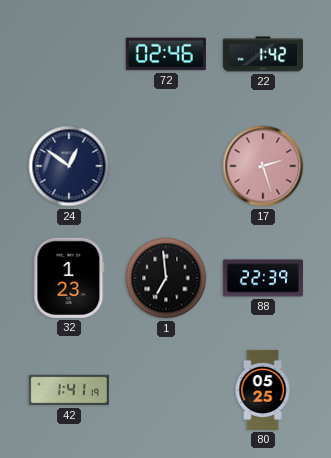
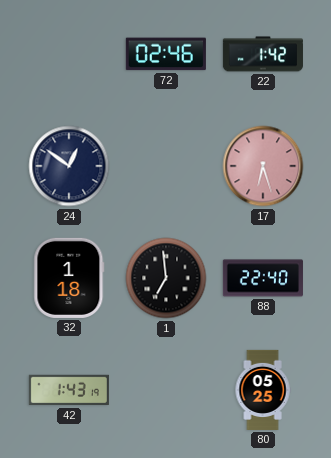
17: 2:27 -> 6:27
32: 1:23 -> 1:18
88: 22:39 -> 22:40
42: 1:41 -> 1:43
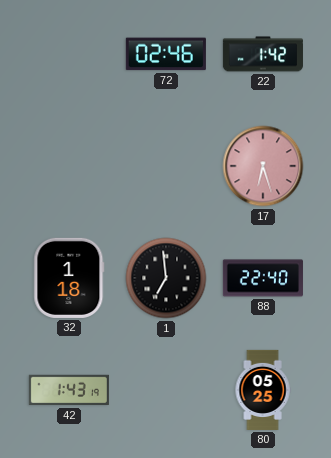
24: 12:51 -> none
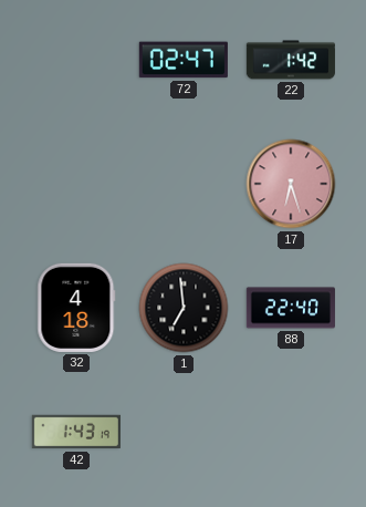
72: 02:46 -> 02:47
32: 1:18 -> 4:18
80: 05:25 -> none
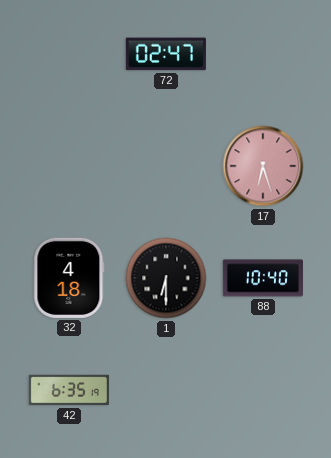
22: 1:42 -> none
1: 6:59 -> 6:30
88: 22:40 -> 10:40
42: 1:43 -> 6:35
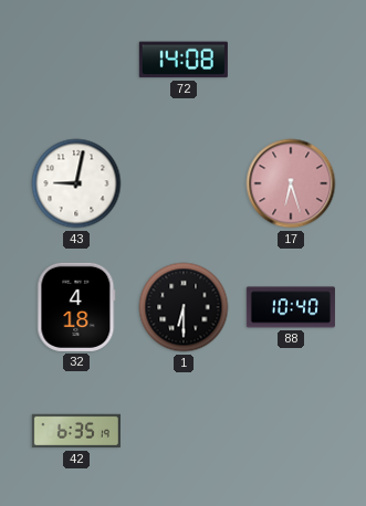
72: 02:47 -> 14:08
43: none -> 9:02
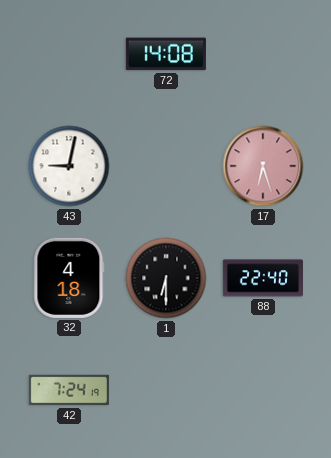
88: 10:40 -> 22:40
42: 6:35 -> 7:24
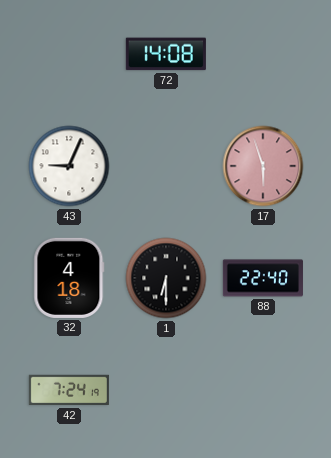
43: 9:02 -> 9:04
17: 6:27 -> 5:57
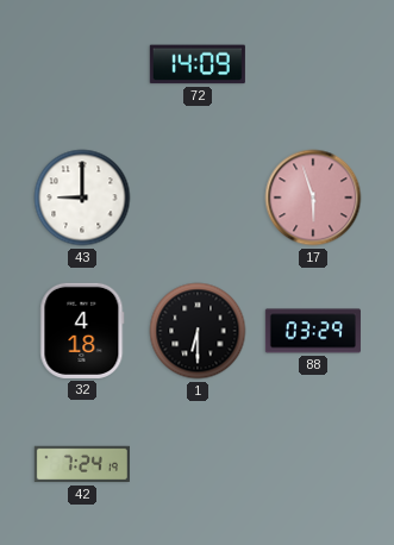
72: 14:08 -> 14:09
43: 9:04 -> 9:00
88: 22:40 -> 03:29
